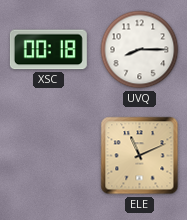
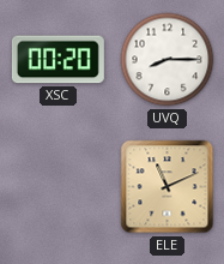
XSC: 00:18 -> 00:20
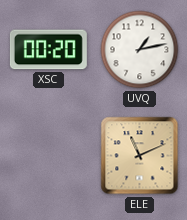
UVQ: 8:15 -> 1:13
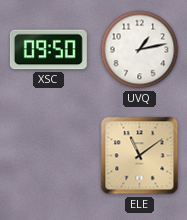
XSC: 00:20 -> 09:50
ELE: 11:11 -> 11:09
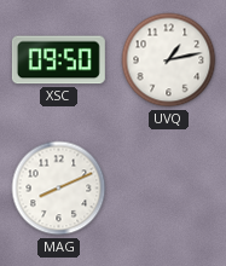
MAG: none -> 8:11
ELE: 11:09 -> none
